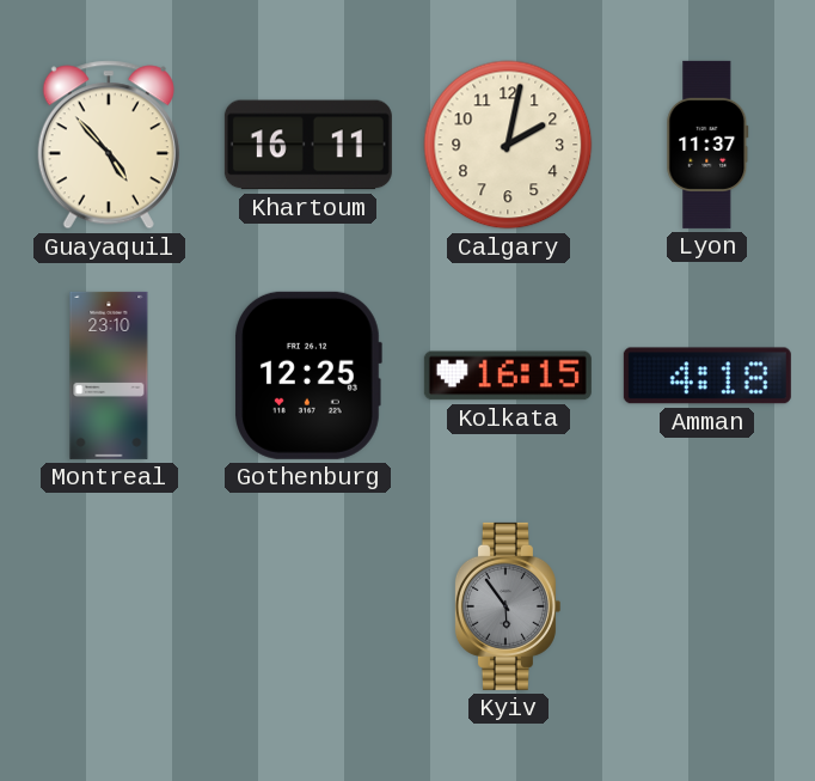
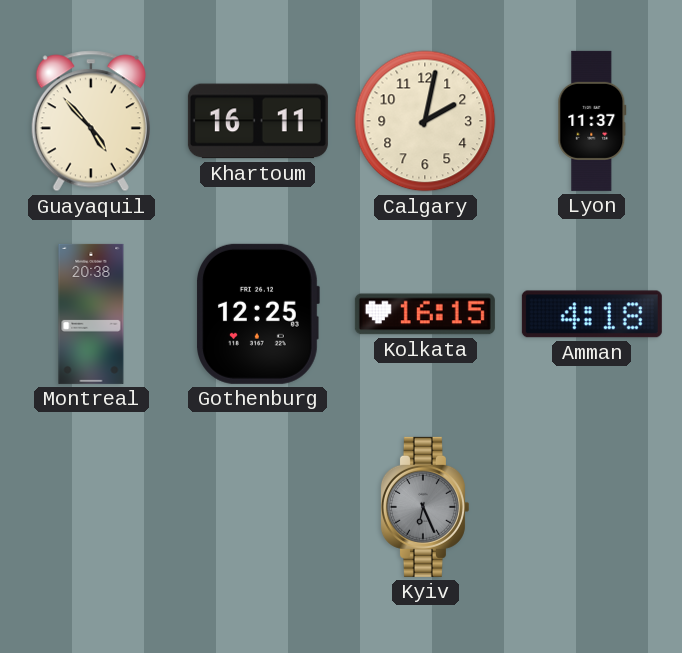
Montreal: 23:10 -> 20:38
Kyiv: 5:54 -> 6:26
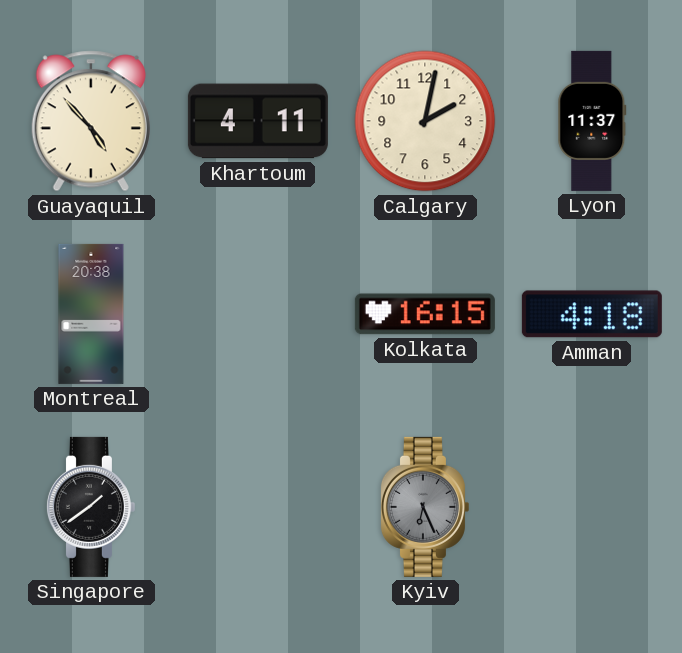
Khartoum: 16:11 -> 4:11
Gothenburg: 12:25 -> none
Singapore: none -> 1:39
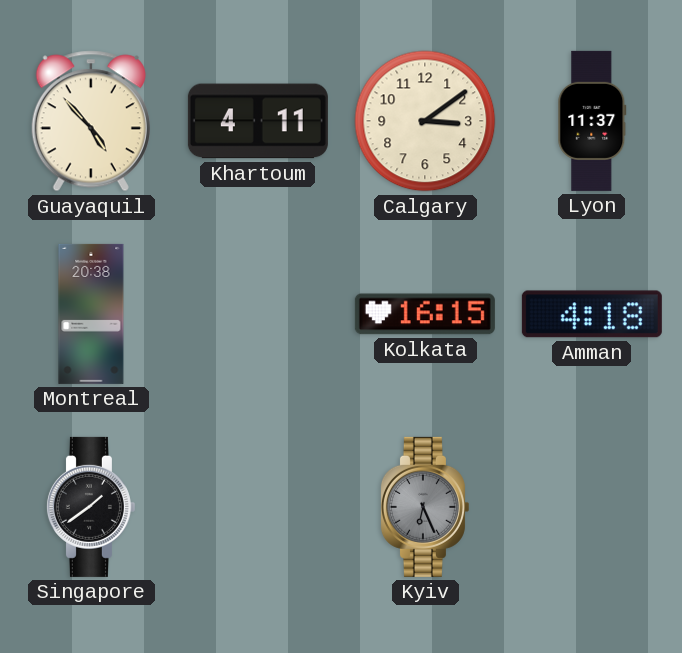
Calgary: 2:02 -> 3:09
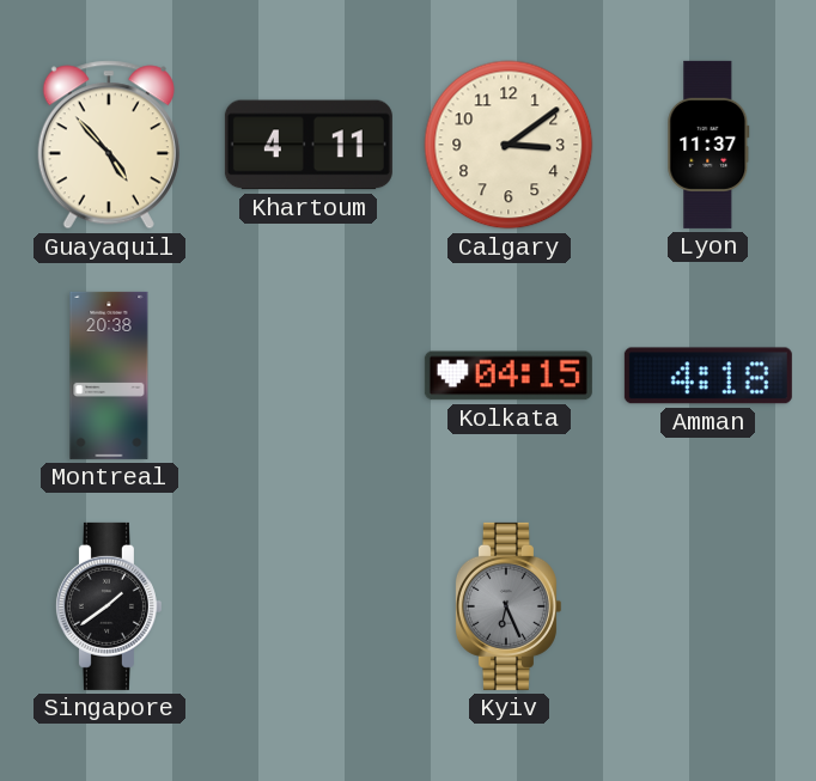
Kolkata: 16:15 -> 04:15
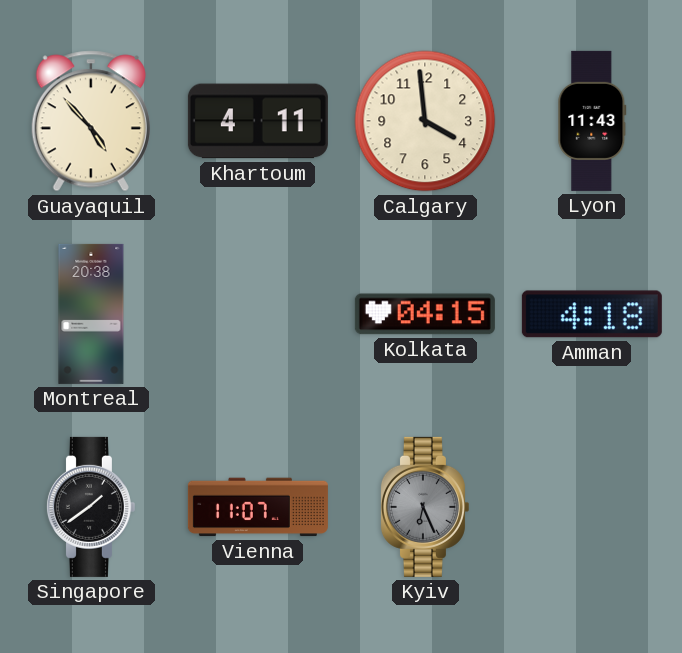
Calgary: 3:09 -> 3:59
Lyon: 11:37 -> 11:43
Vienna: none -> 11:07
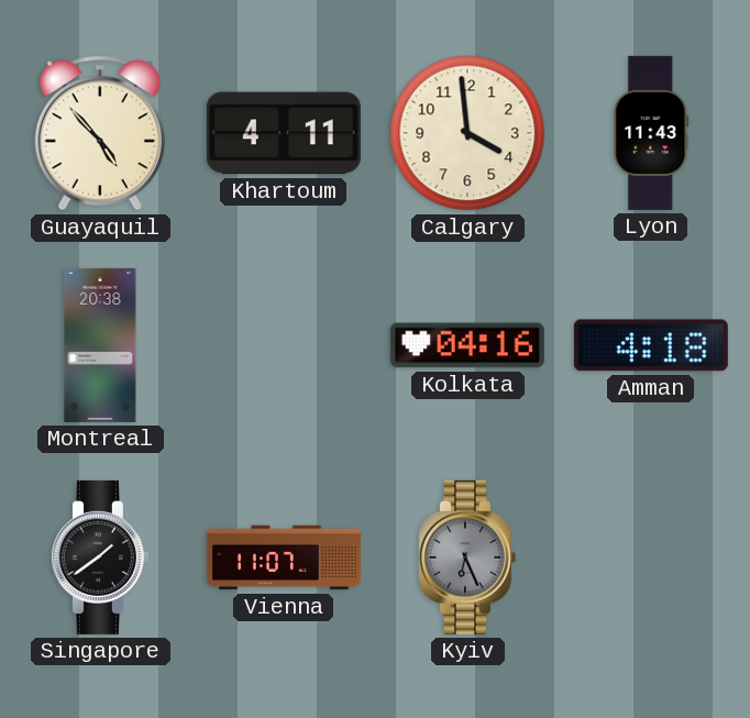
Kolkata: 04:15 -> 04:16
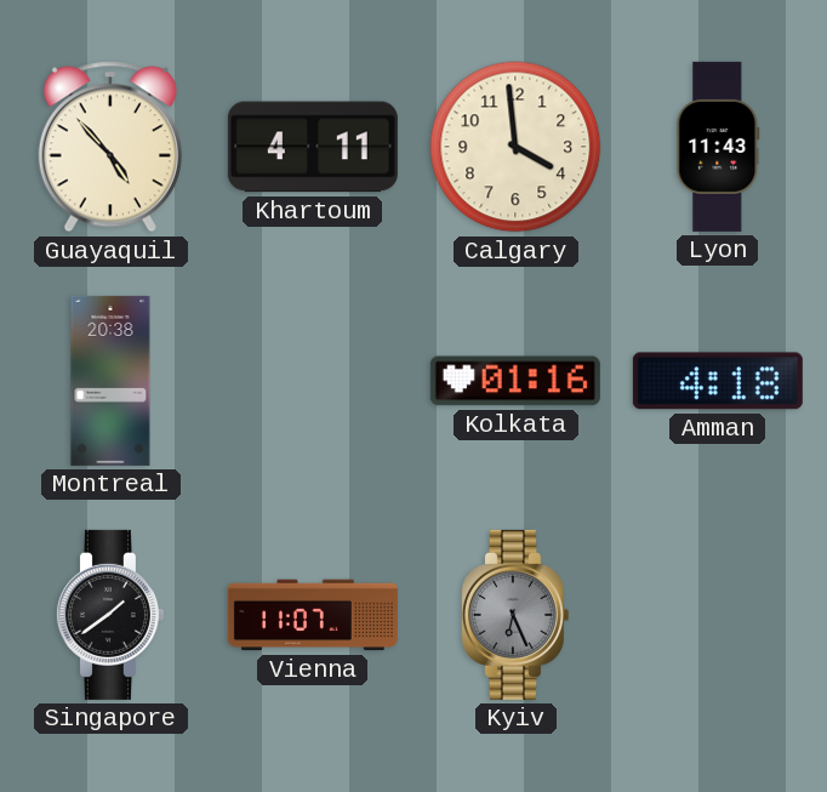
Kolkata: 04:16 -> 01:16
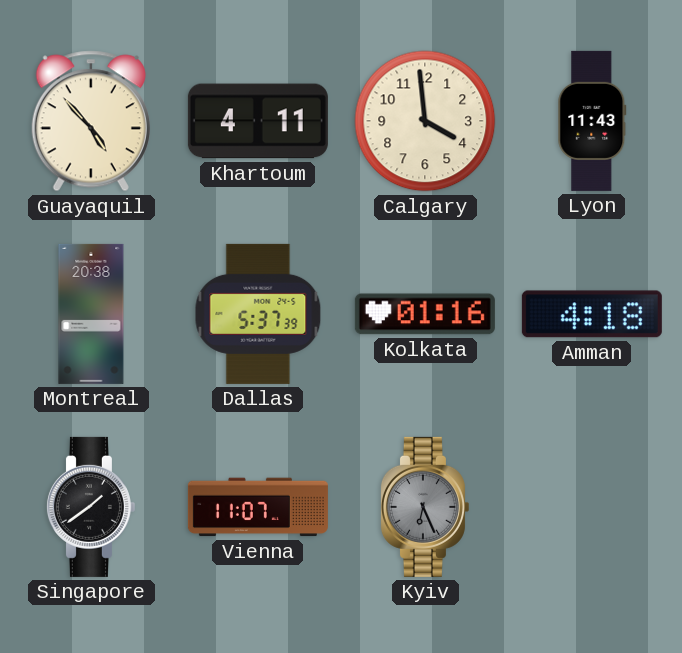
Dallas: none -> 5:37
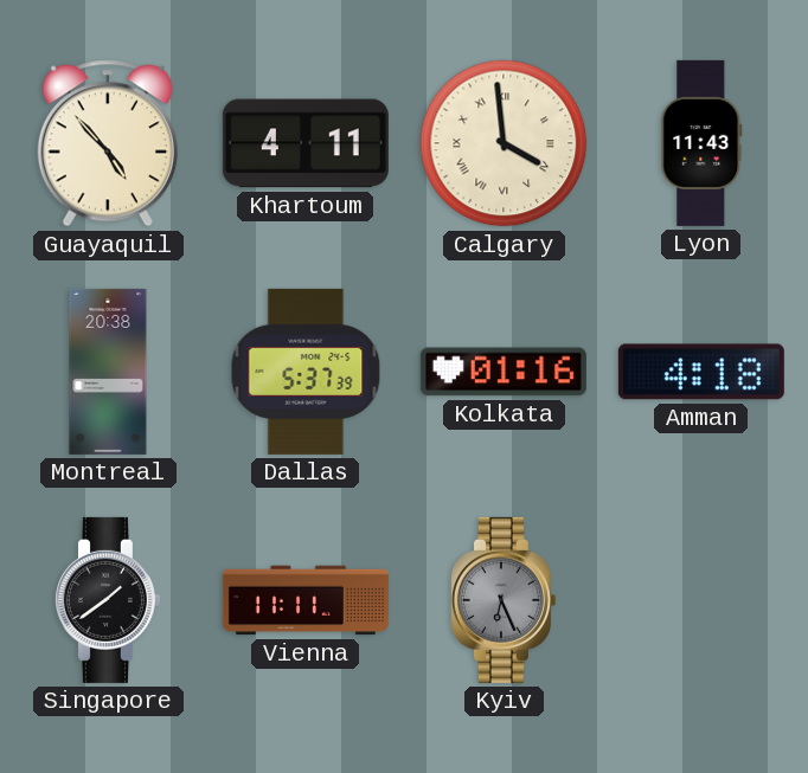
Calgary numerals: Arabic -> Roman
Vienna: 11:07 -> 11:11
